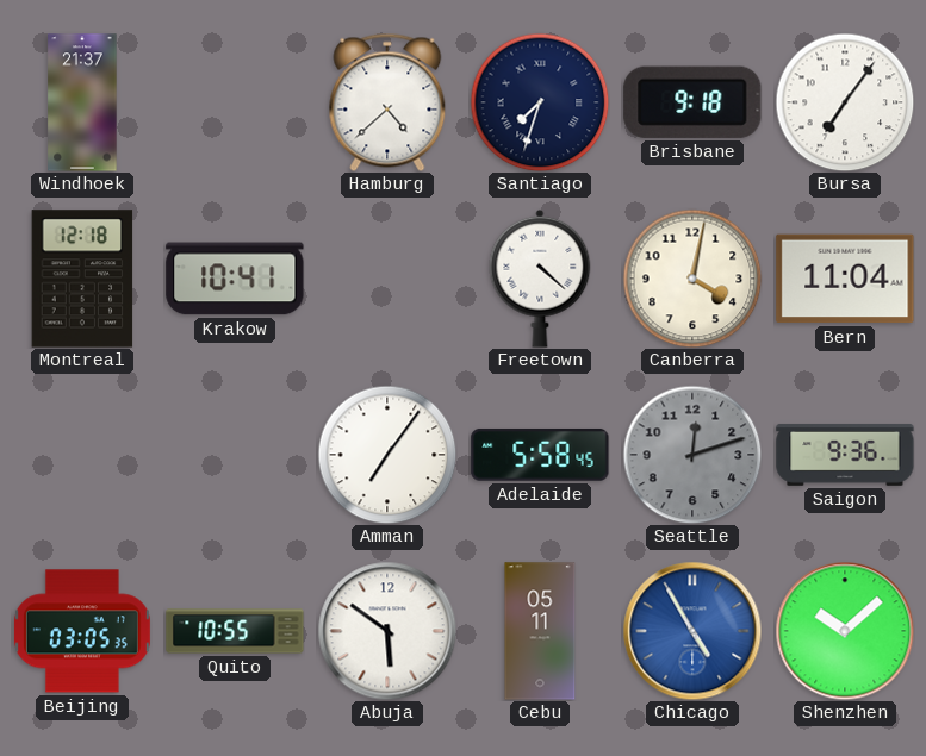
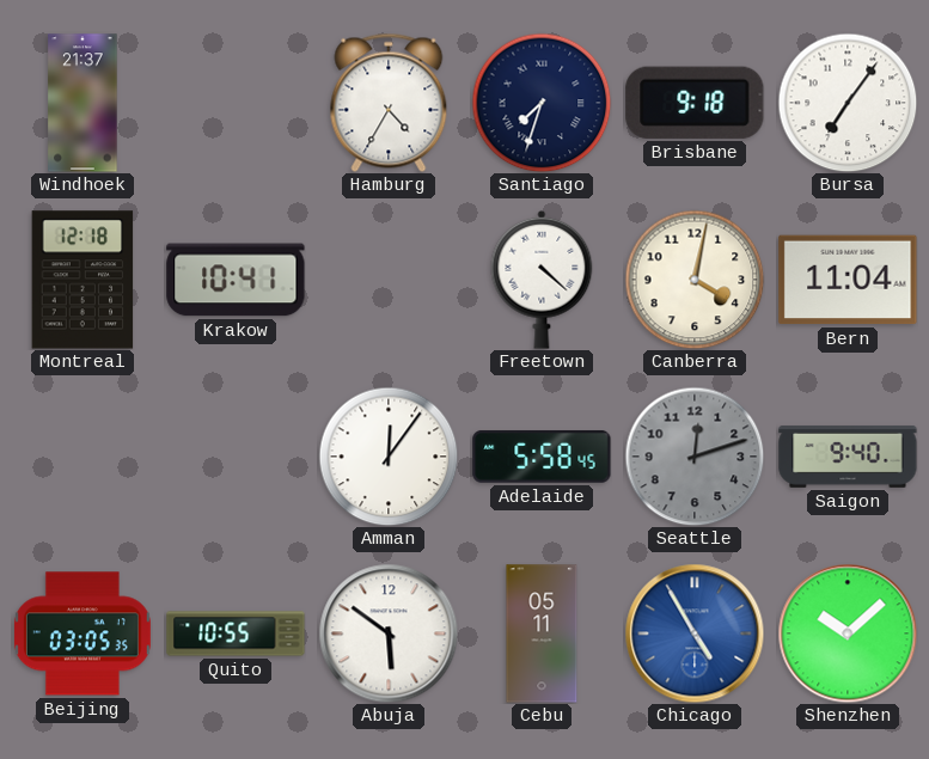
Hamburg: 4:38 -> 4:35
Amman: 7:06 -> 12:06
Saigon: 9:36 -> 9:40
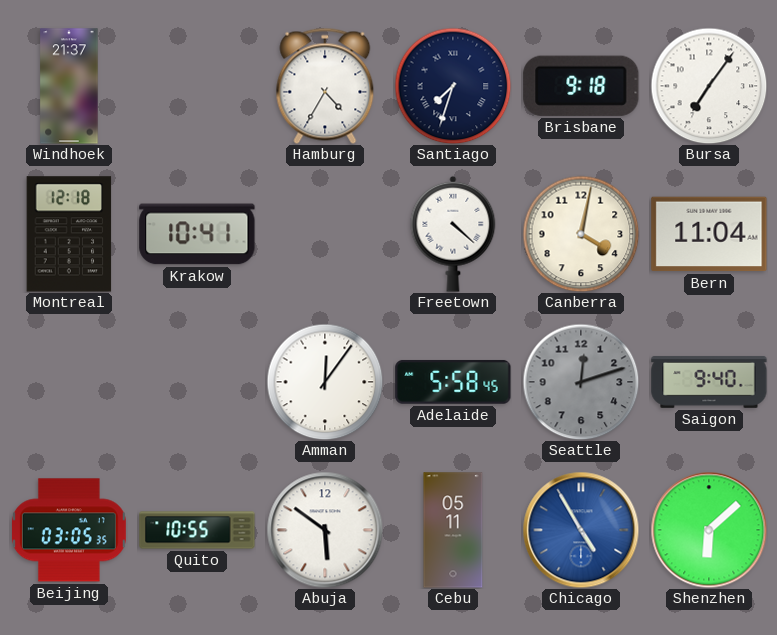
Shenzhen: 10:08 -> 6:08
